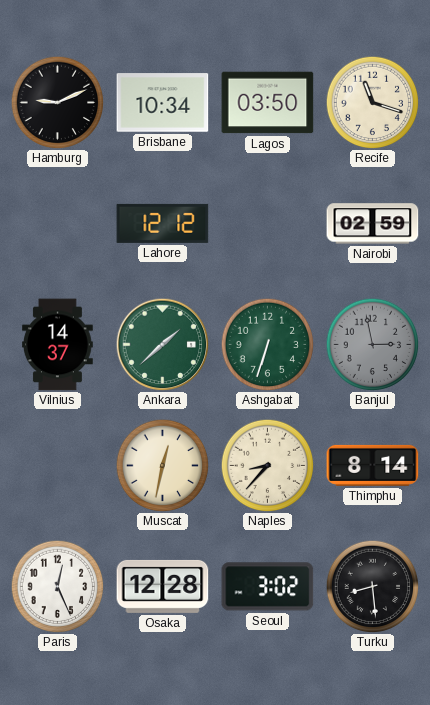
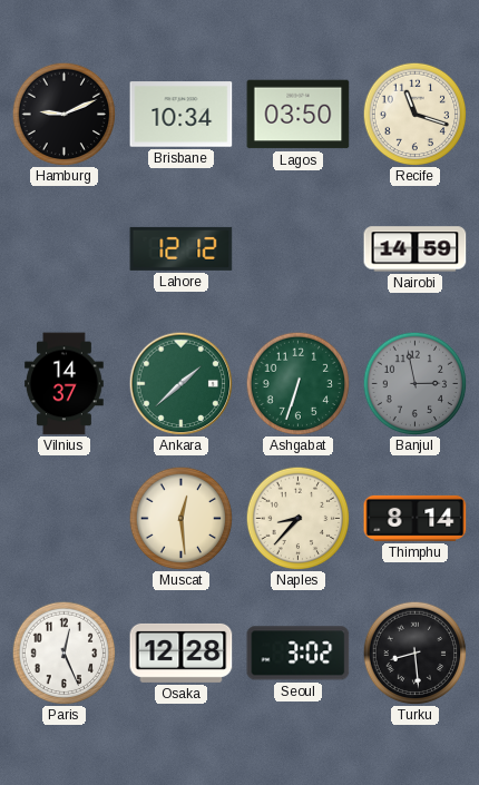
Nairobi: 02:59 -> 14:59
Muscat: 12:32 -> 12:29
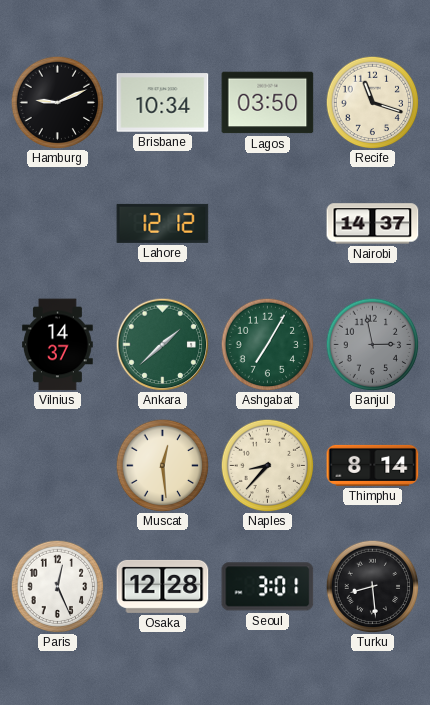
Nairobi: 14:59 -> 14:37
Ashgabat: 6:33 -> 7:05
Seoul: 3:02 -> 3:01
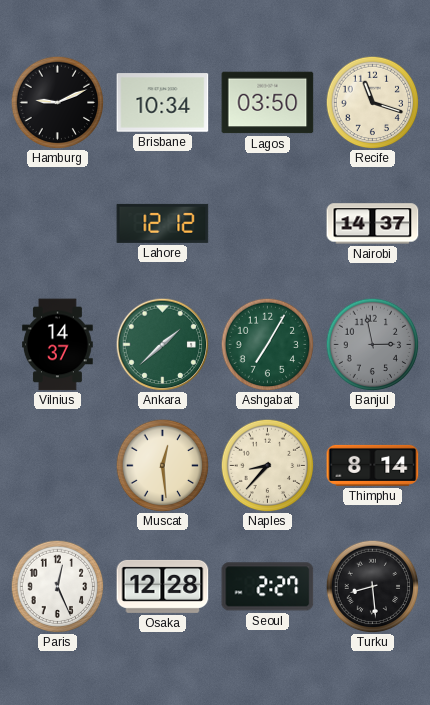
Seoul: 3:01 -> 2:27
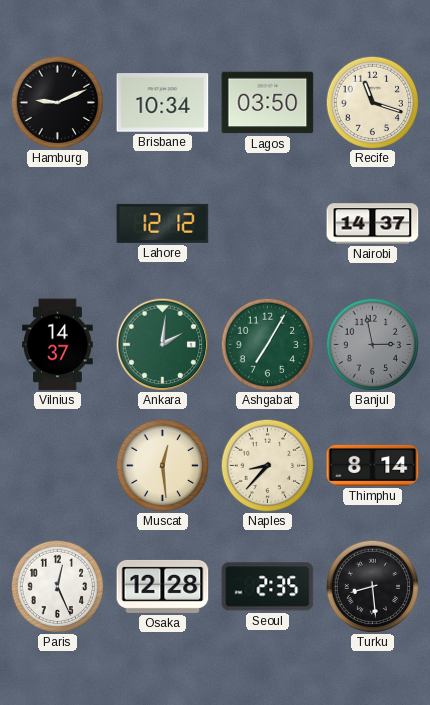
Ankara: 1:38 -> 2:01
Seoul: 2:27 -> 2:35
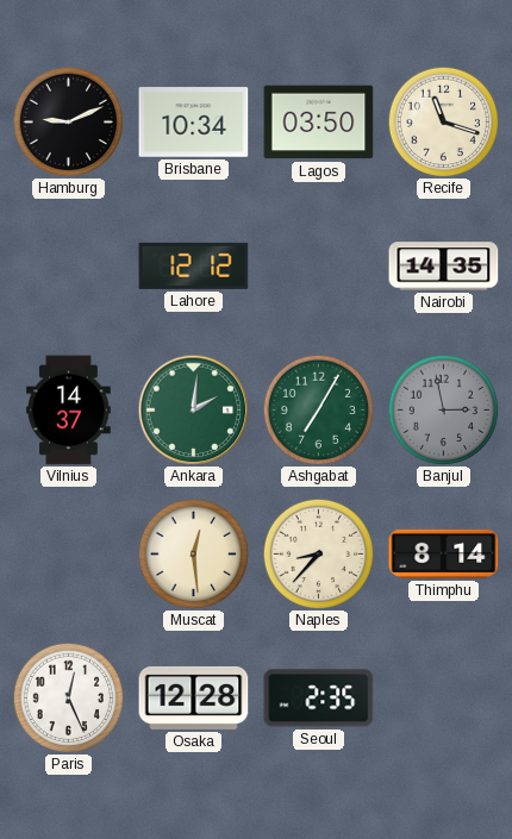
Nairobi: 14:37 -> 14:35
Turku: 8:29 -> none
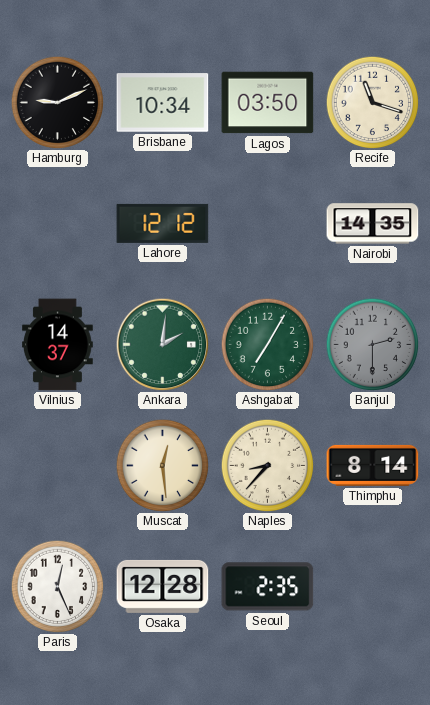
Banjul: 2:58 -> 2:30
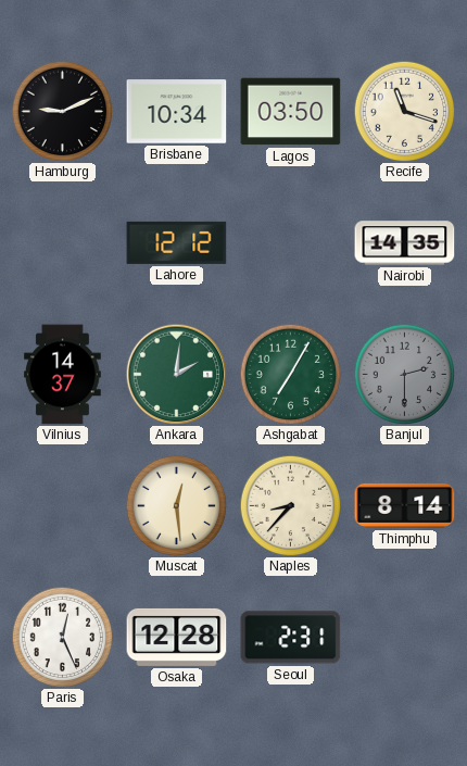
Seoul: 2:35 -> 2:31
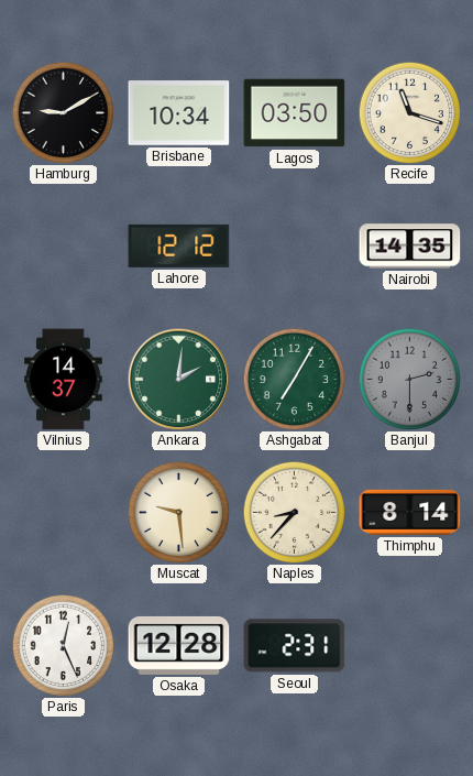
Hamburg: 9:11 -> 9:10
Muscat: 12:29 -> 9:29
